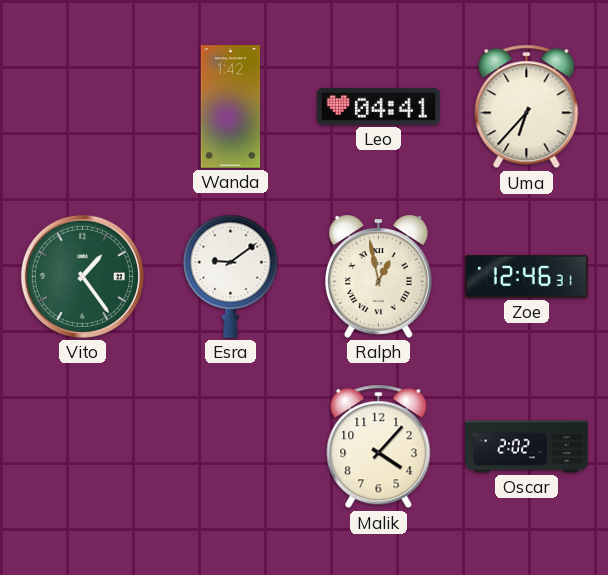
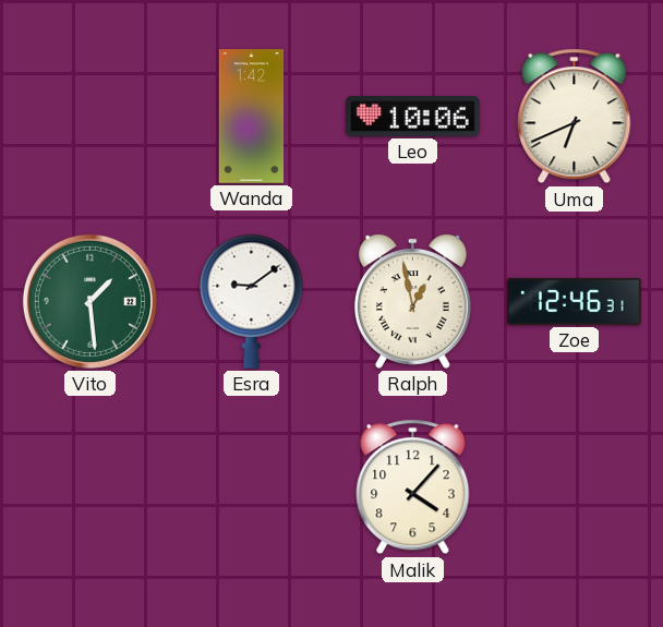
Leo: 04:41 -> 10:06
Uma: 6:37 -> 6:41
Vito: 1:24 -> 1:29
Oscar: 2:02 -> none
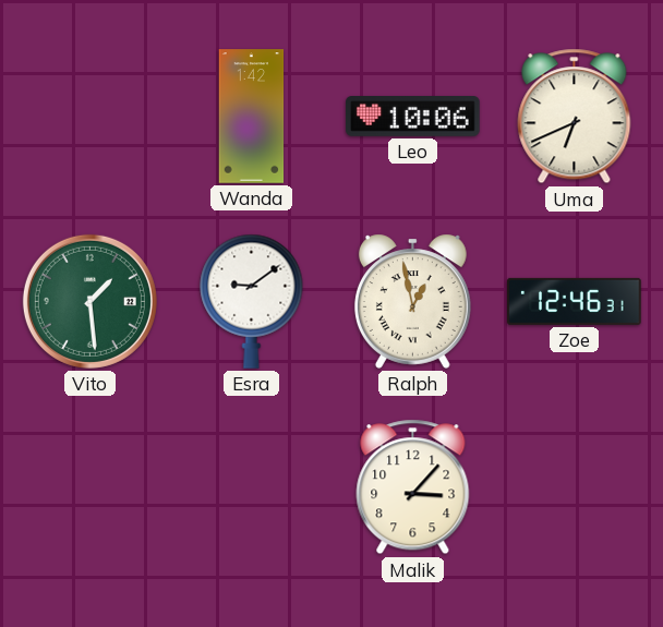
Malik: 4:07 -> 3:07
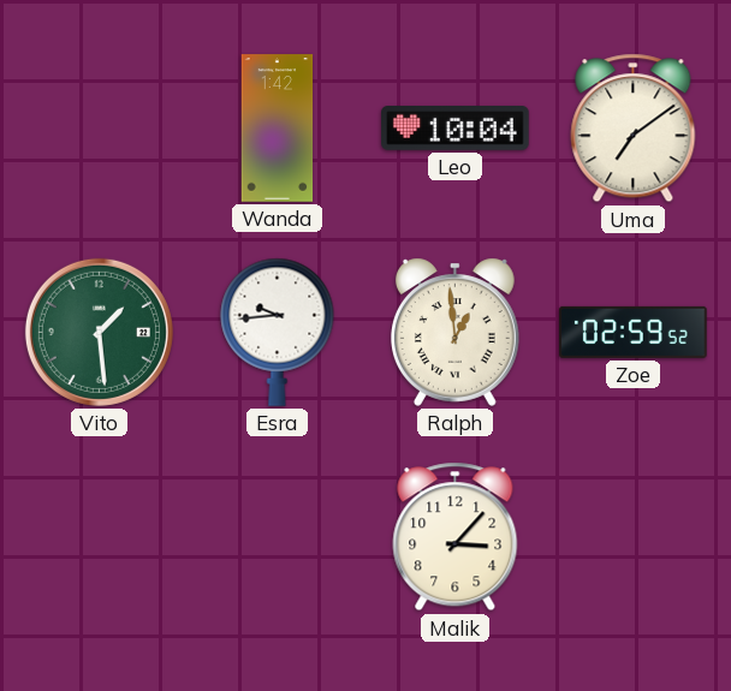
Leo: 10:06 -> 10:04
Uma: 6:41 -> 7:09
Esra: 9:09 -> 9:44
Ralph: 12:58 -> 12:59
Zoe: 12:46 -> 02:59
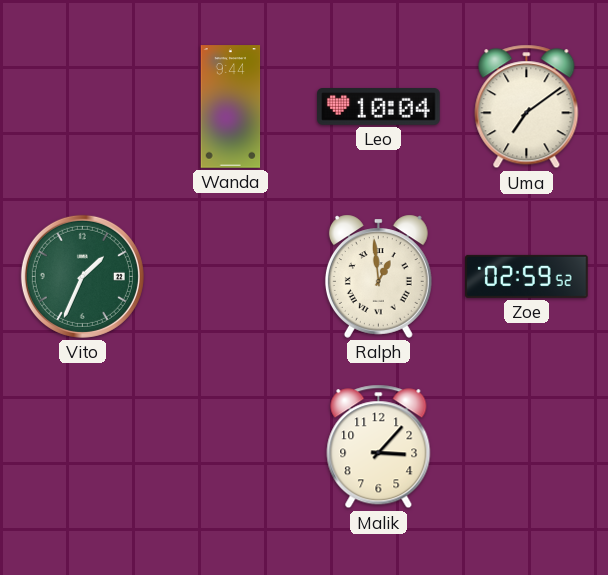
Wanda: 1:42 -> 9:44
Vito: 1:29 -> 1:34
Esra: 9:44 -> none
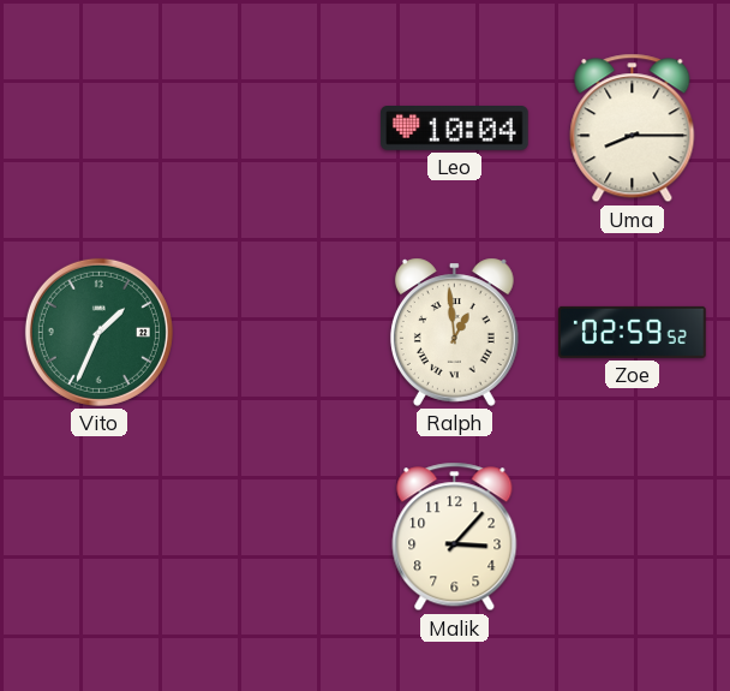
Wanda: 9:44 -> none
Uma: 7:09 -> 8:15
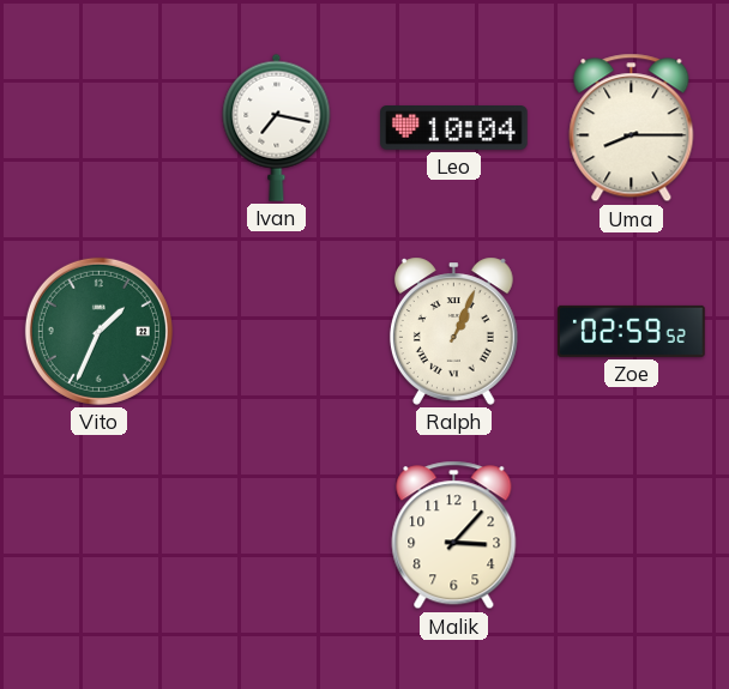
Ivan: none -> 7:17
Ralph: 12:59 -> 1:04
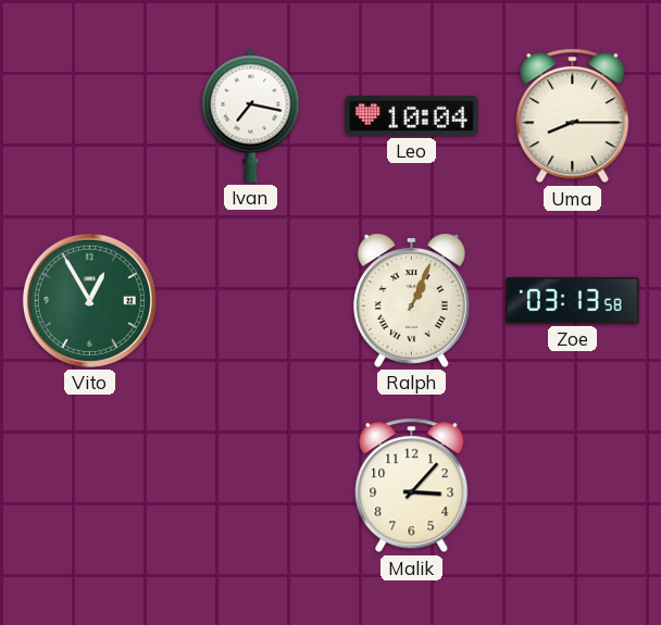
Vito: 1:34 -> 12:55
Zoe: 02:59 -> 03:13
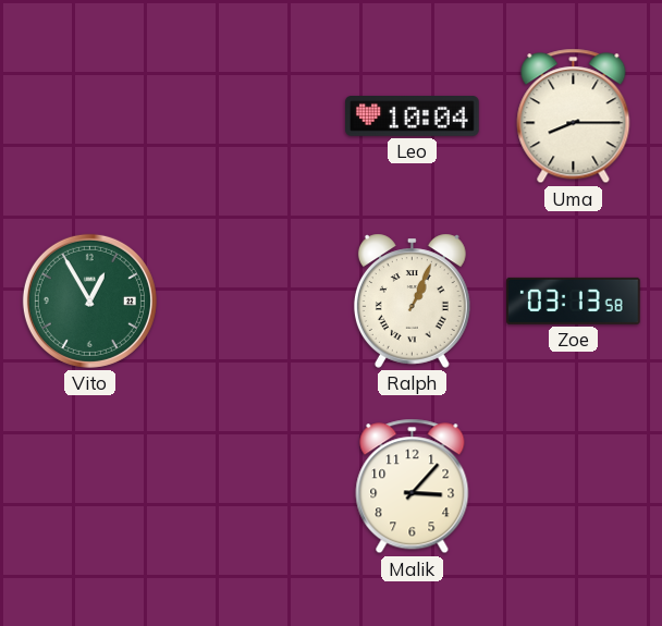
Ivan: 7:17 -> none
